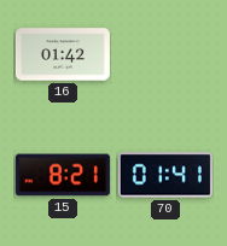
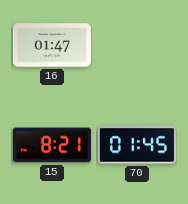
16: 01:42 -> 01:47
70: 01:41 -> 01:45
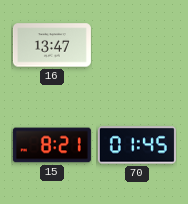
16: 01:47 -> 13:47
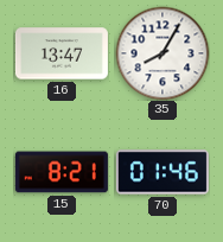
35: none -> 8:05
70: 01:45 -> 01:46
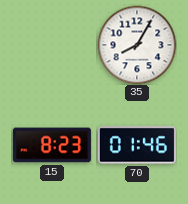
16: 13:47 -> none
15: 8:21 -> 8:23
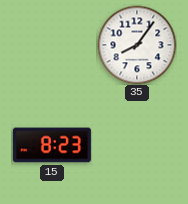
35: 8:05 -> 8:06
70: 01:46 -> none
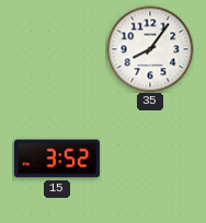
15: 8:23 -> 3:52
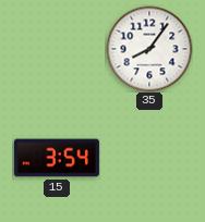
15: 3:52 -> 3:54
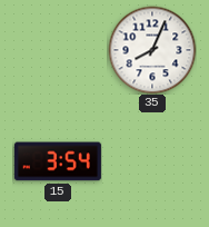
35: 8:06 -> 8:04
